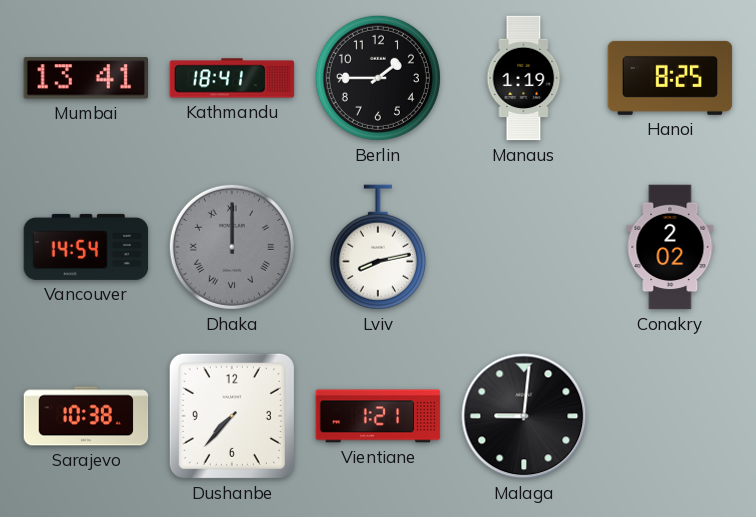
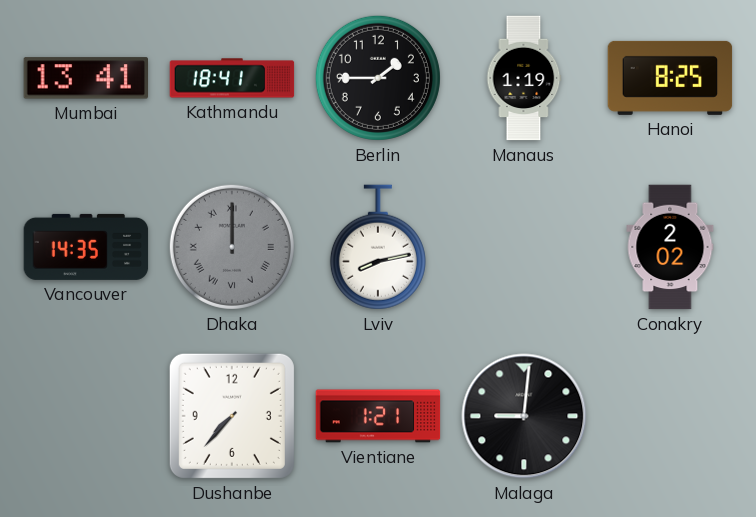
Vancouver: 14:54 -> 14:35
Sarajevo: 10:38 -> none
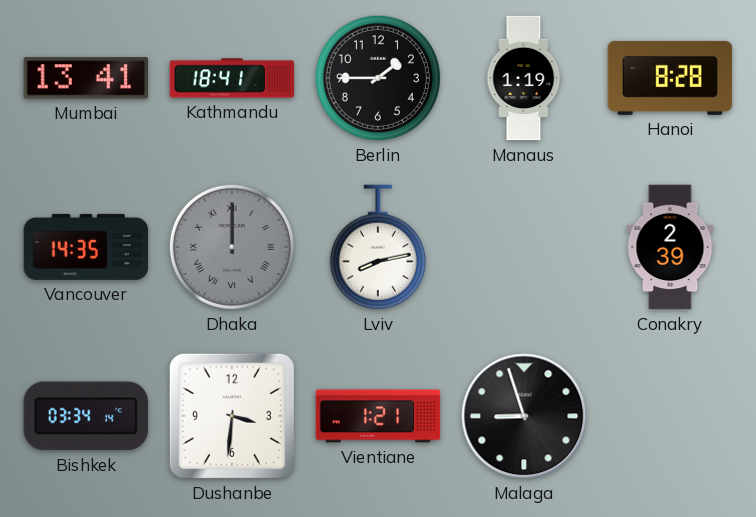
Hanoi: 8:25 -> 8:28
Conakry: 2:02 -> 2:39
Bishkek: none -> 03:34
Dushanbe: 7:37 -> 3:31
Malaga: 9:01 -> 8:57
